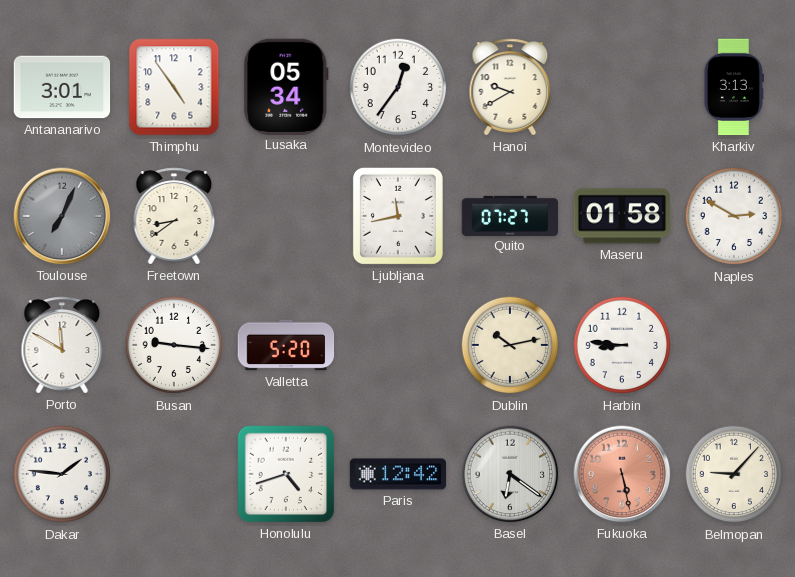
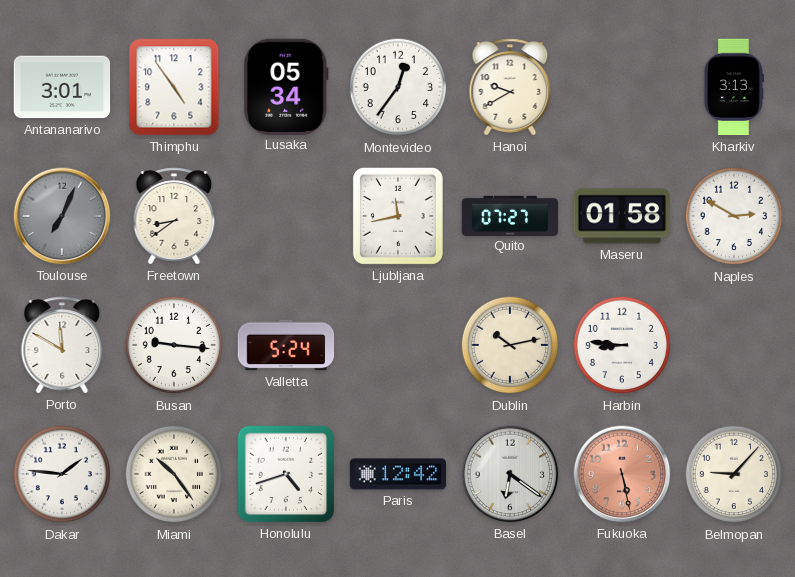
Valletta: 5:20 -> 5:24
Miami: none -> 10:24
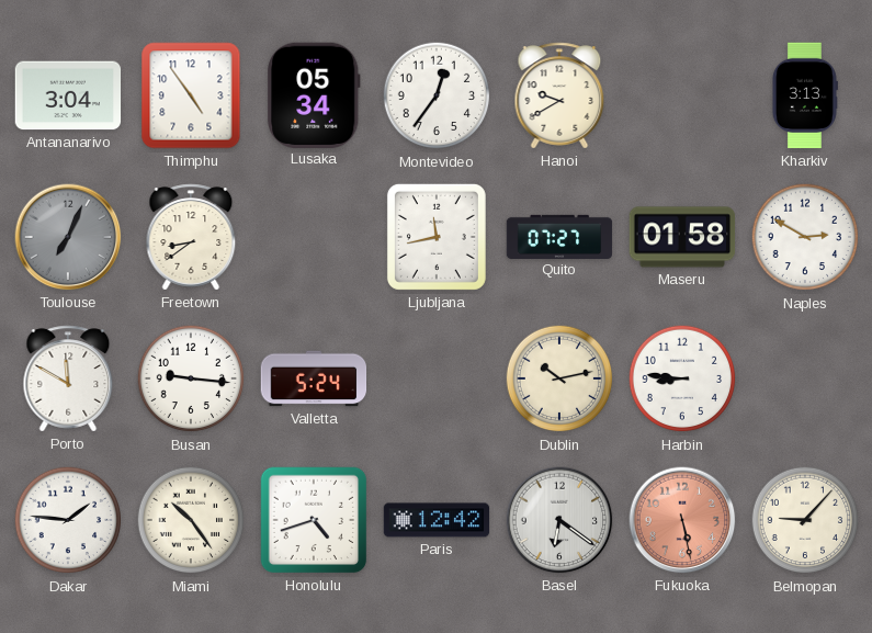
Antananarivo: 3:01 -> 3:04
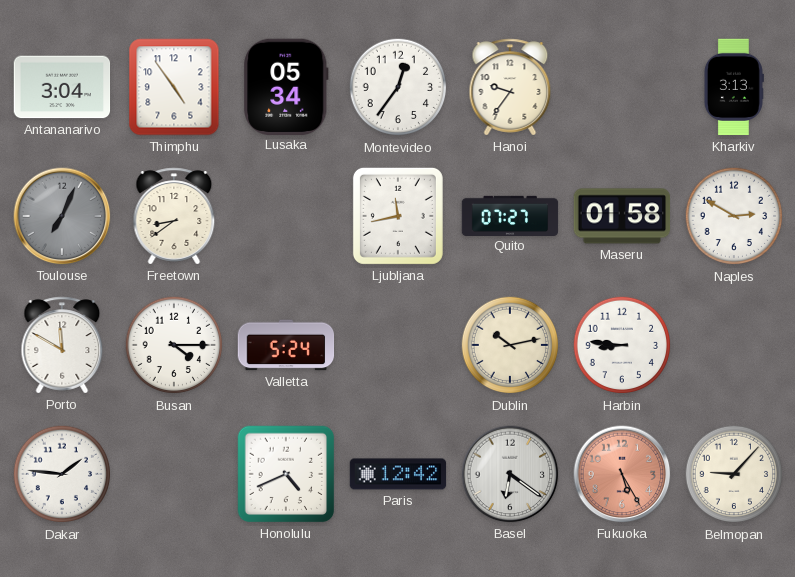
Hanoi: 9:40 -> 9:36
Busan: 9:16 -> 4:15
Miami: 10:24 -> none
Honolulu: 4:42 -> 4:41
Fukuoka: 5:28 -> 5:25
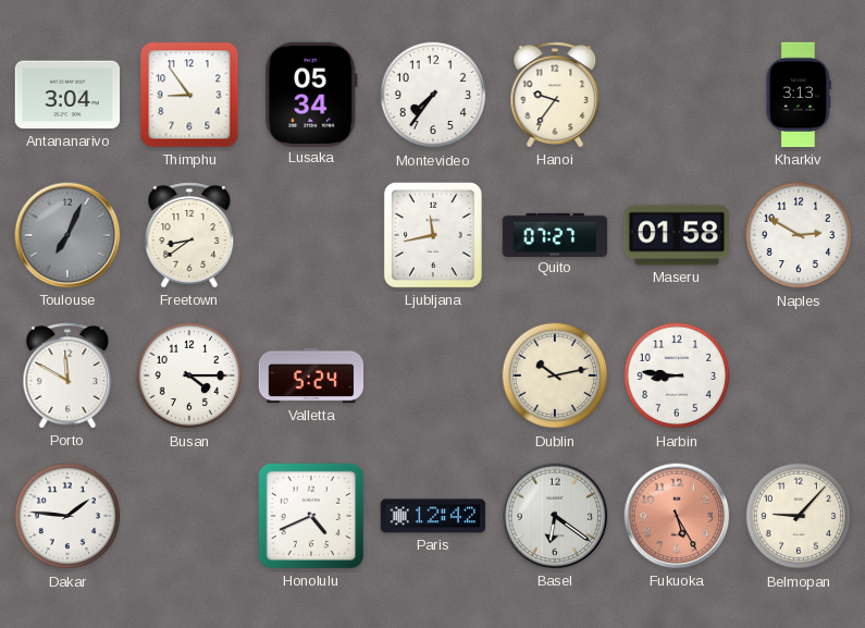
Thimphu: 4:54 -> 8:54
Montevideo: 12:36 -> 7:36
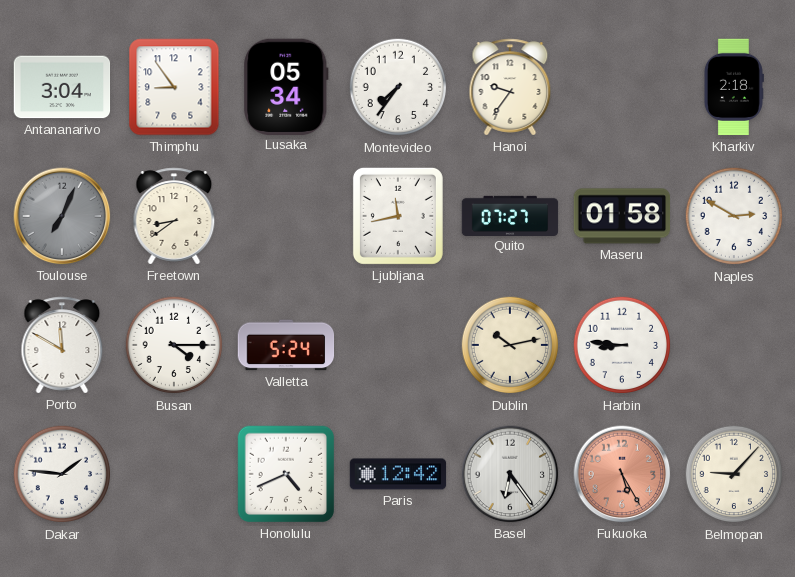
Kharkiv: 3:13 -> 2:18
Basel: 6:21 -> 6:24
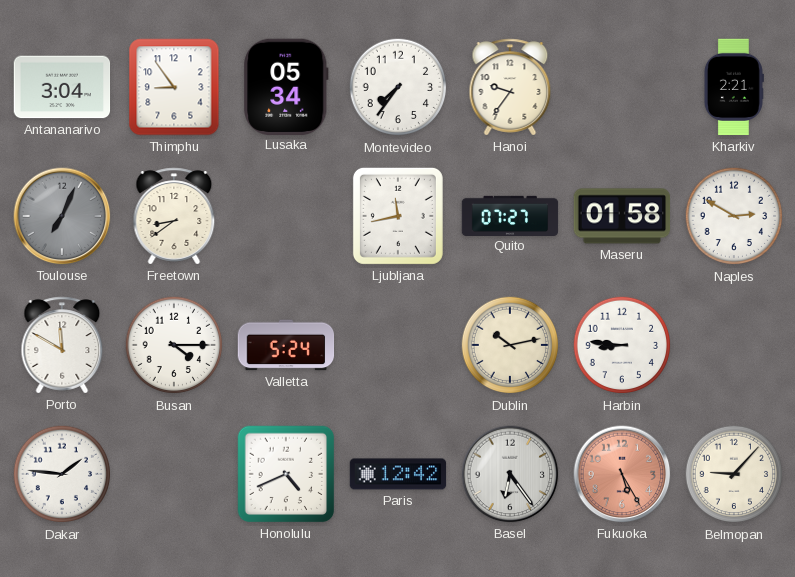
Kharkiv: 2:18 -> 2:21
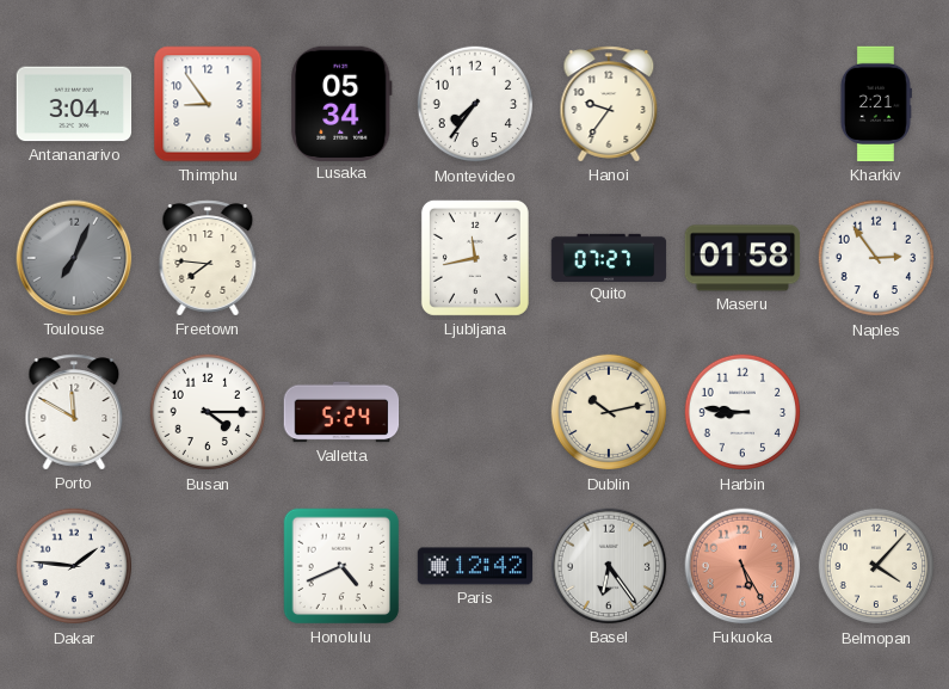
Freetown: 8:39 -> 7:46
Naples: 2:50 -> 2:54
Belmopan: 9:07 -> 4:07
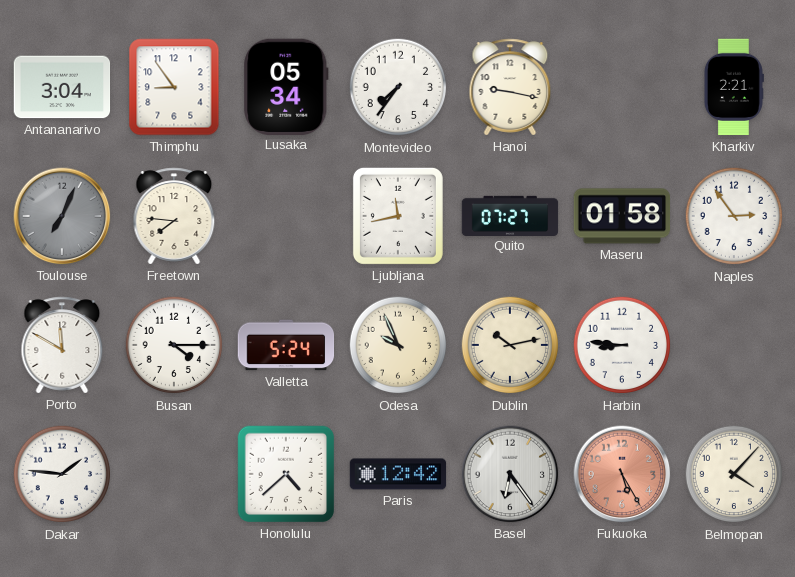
Hanoi: 9:36 -> 9:17
Odesa: none -> 9:56
Honolulu: 4:41 -> 4:38
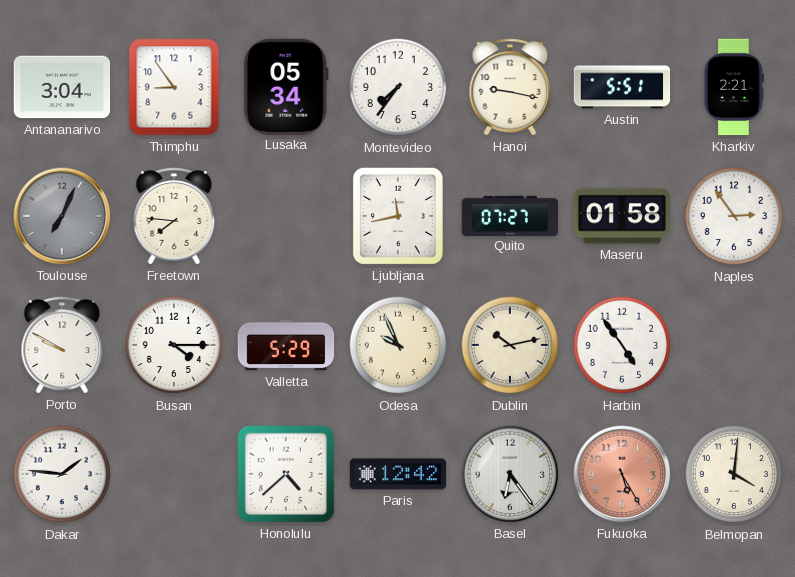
Austin: none -> 5:51
Porto: 11:50 -> 9:50
Valletta: 5:24 -> 5:29
Harbin: 8:46 -> 4:54
Belmopan: 4:07 -> 4:01
